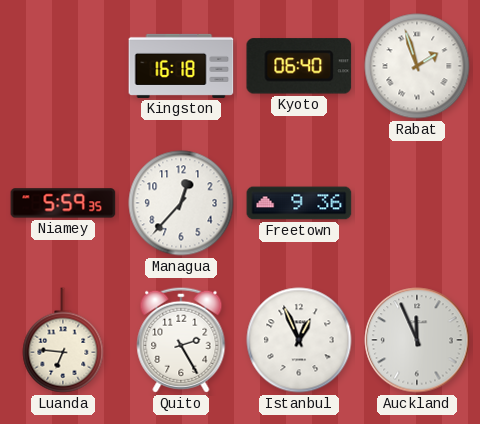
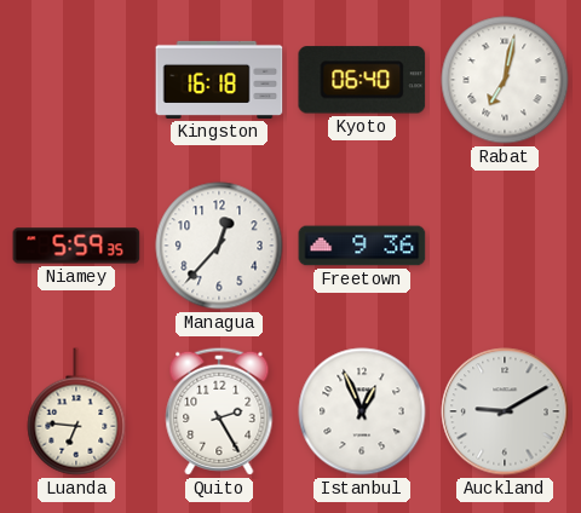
Rabat: 1:57 -> 7:02
Auckland: 11:56 -> 9:10
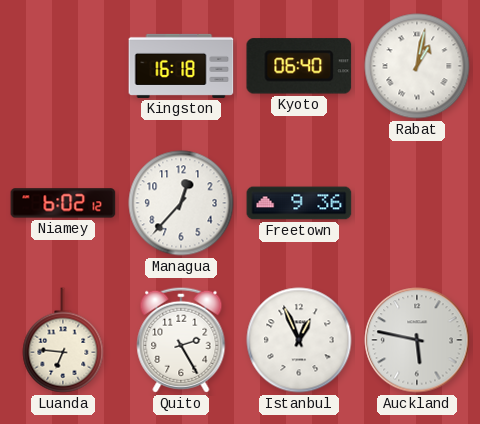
Rabat: 7:02 -> 1:02
Niamey: 5:59 -> 6:02
Auckland: 9:10 -> 5:47
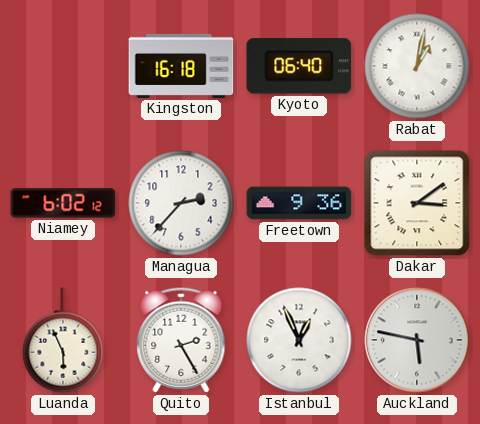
Managua: 12:37 -> 2:37
Dakar: none -> 3:09
Luanda: 6:46 -> 5:56
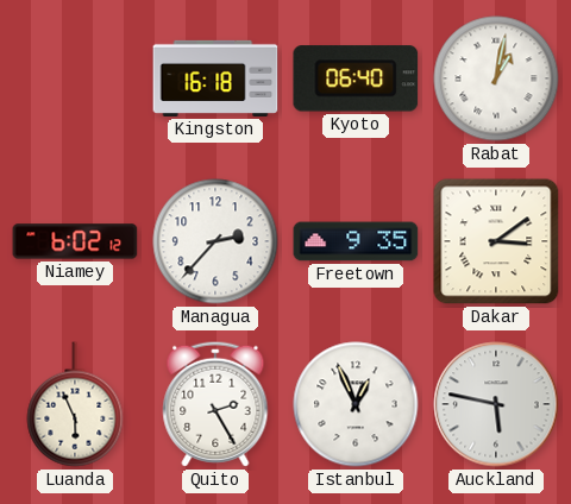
Freetown: 9:36 -> 9:35
